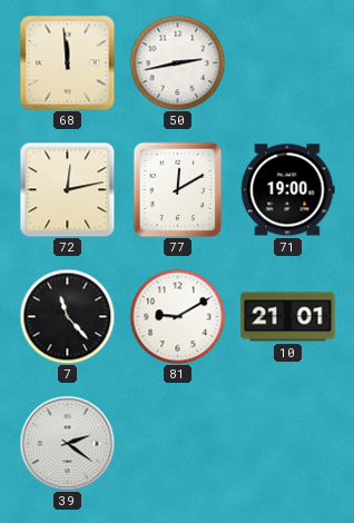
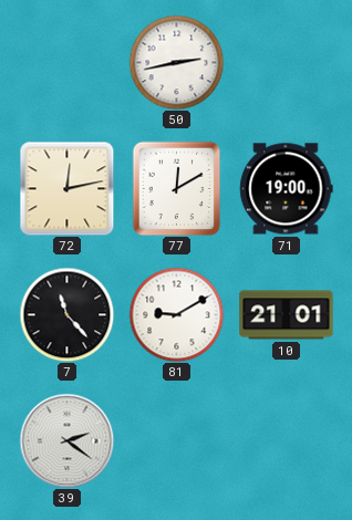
68: 11:59 -> none
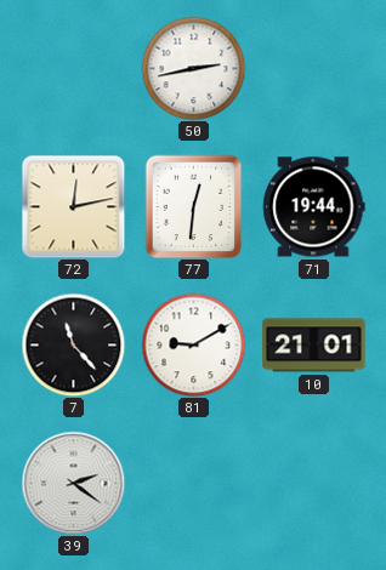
77: 12:10 -> 12:31
71: 19:00 -> 19:44
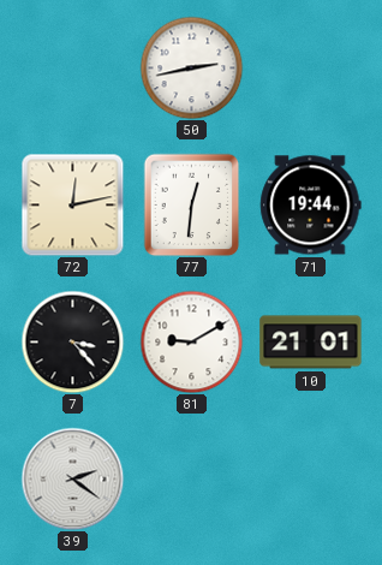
7: 11:23 -> 3:23
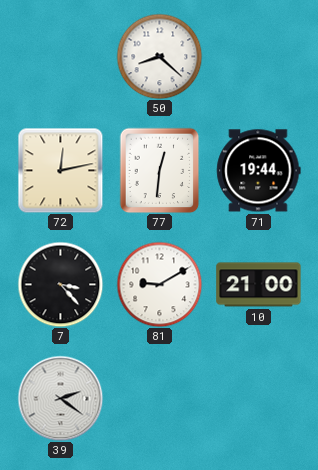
50: 2:43 -> 8:22
10: 21:01 -> 21:00
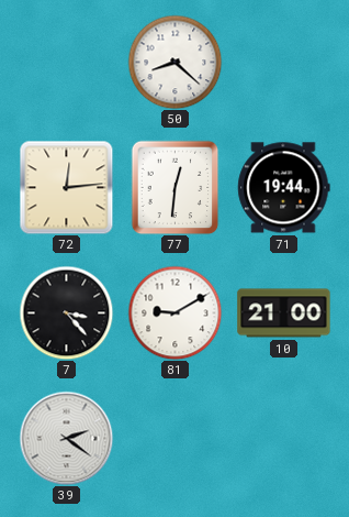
72: 12:13 -> 12:14
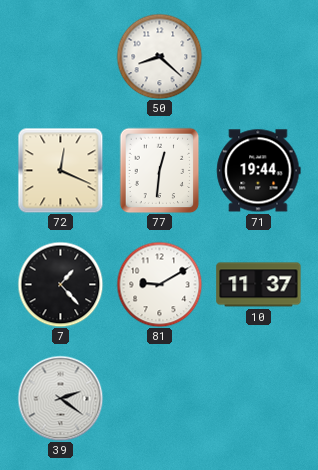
72: 12:14 -> 12:19
7: 3:23 -> 1:23
10: 21:00 -> 11:37
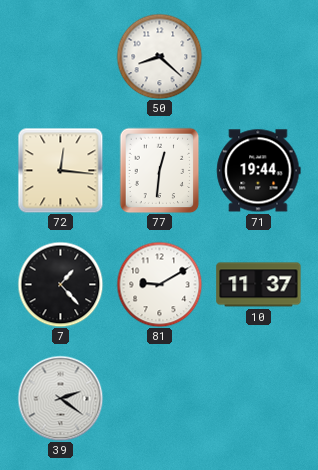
72: 12:19 -> 12:16
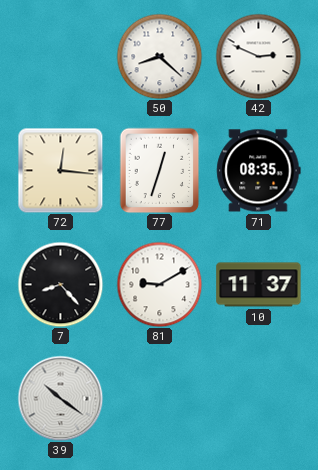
42: none -> 2:49
77: 12:31 -> 12:33
71: 19:44 -> 08:35
7: 1:23 -> 8:23
39: 2:21 -> 10:21
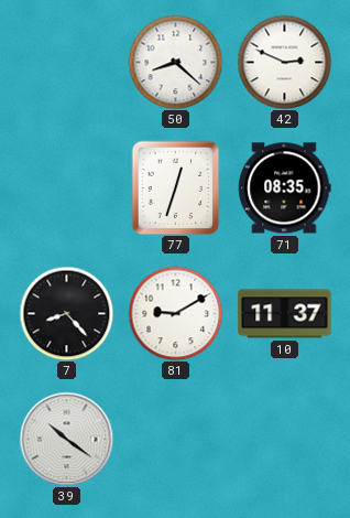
72: 12:16 -> none
